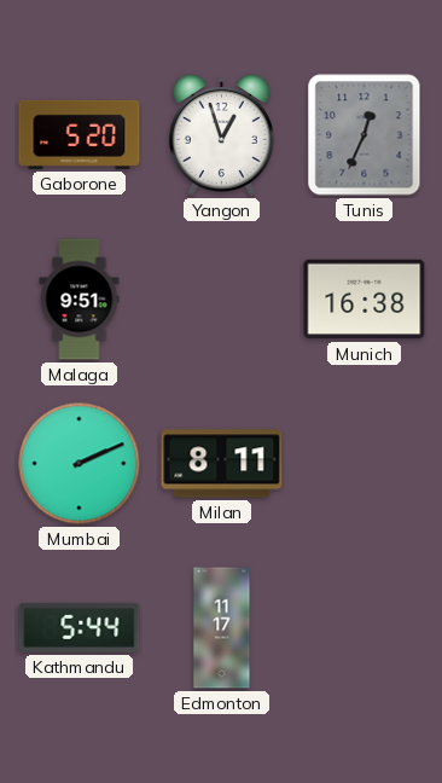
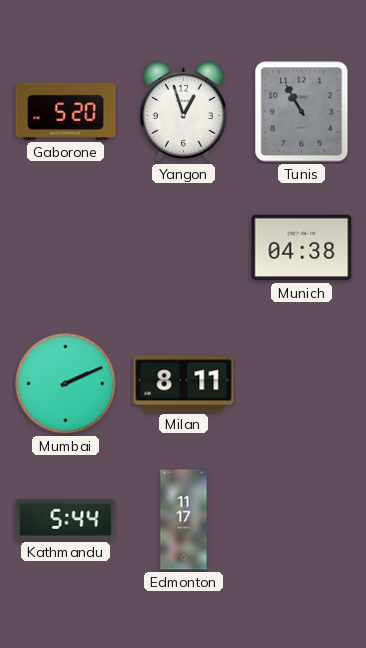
Tunis: 12:34 -> 10:55
Malaga: 9:51 -> none
Munich: 16:38 -> 04:38
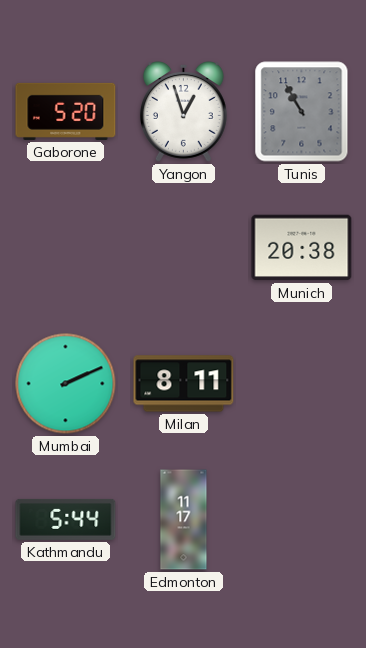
Munich: 04:38 -> 20:38
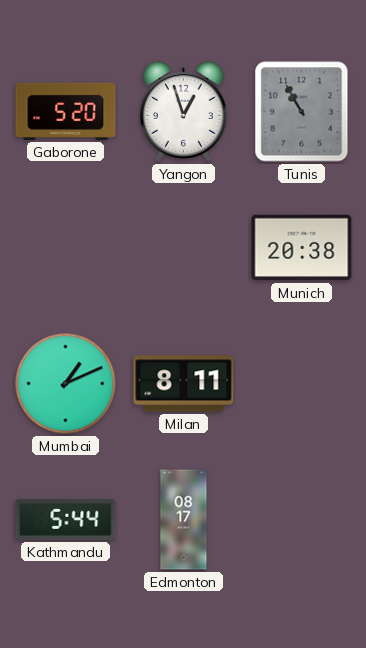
Mumbai: 2:11 -> 1:11
Edmonton: 11:17 -> 08:17
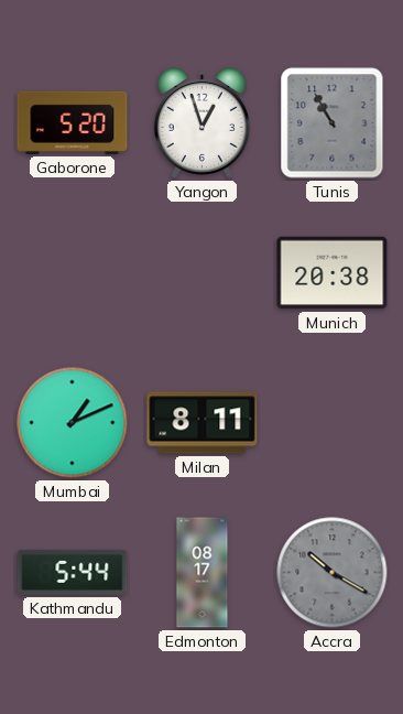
Accra: none -> 10:20
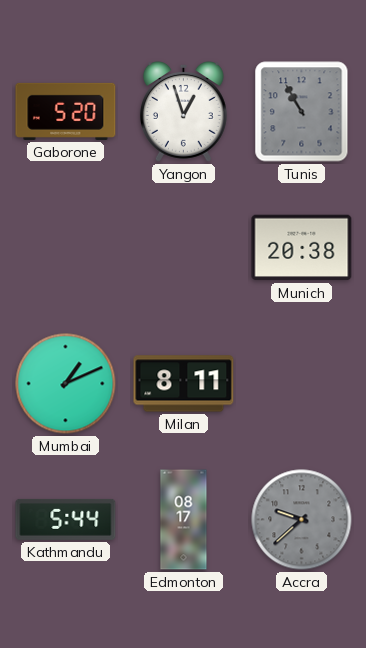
Accra: 10:20 -> 9:38
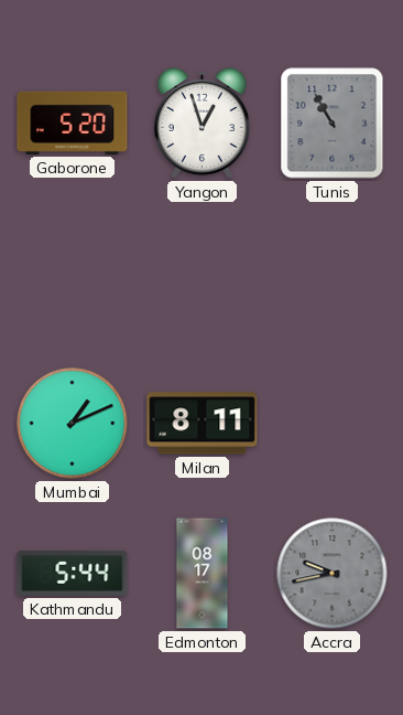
Munich: 20:38 -> none
Accra: 9:38 -> 9:43
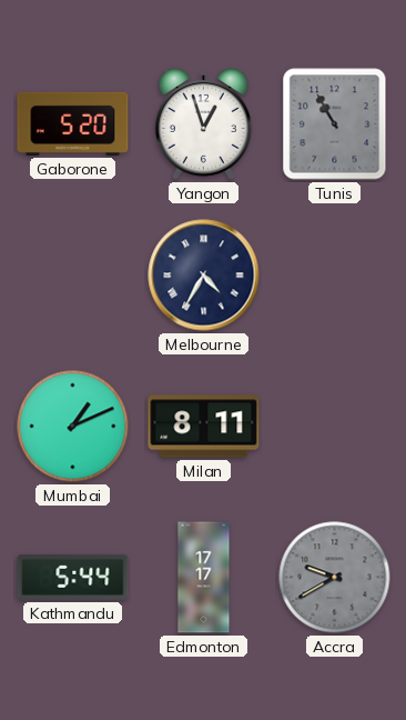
Melbourne: none -> 4:35
Edmonton: 08:17 -> 17:17
Accra: 9:43 -> 9:40
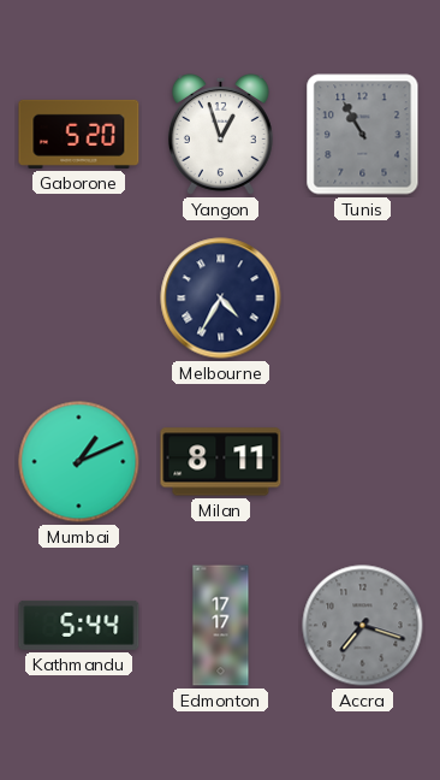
Accra: 9:40 -> 7:18
